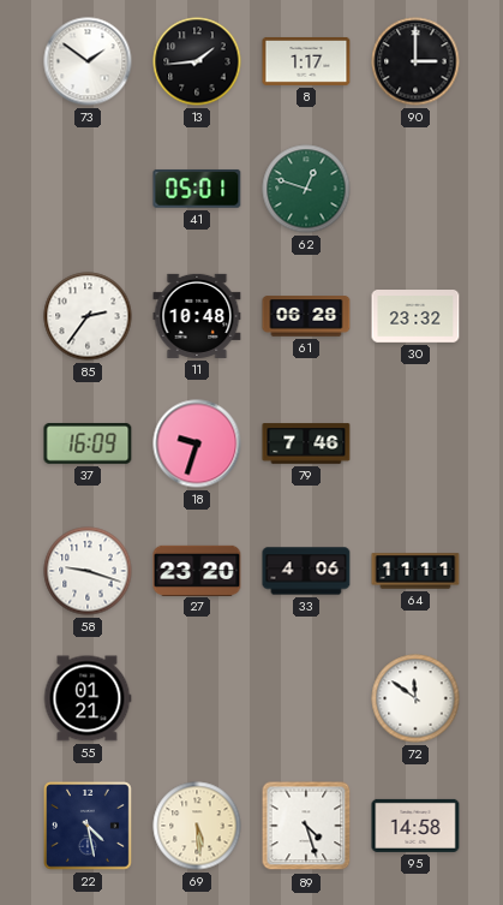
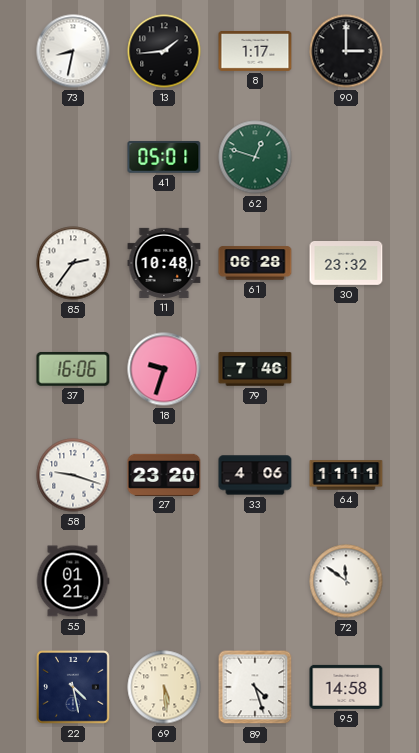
73: 1:51 -> 8:32
37: 16:09 -> 16:06
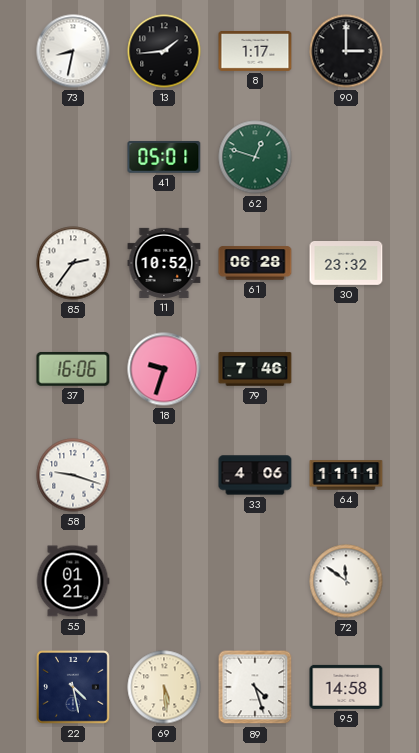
11: 10:48 -> 10:52
27: 23:20 -> none
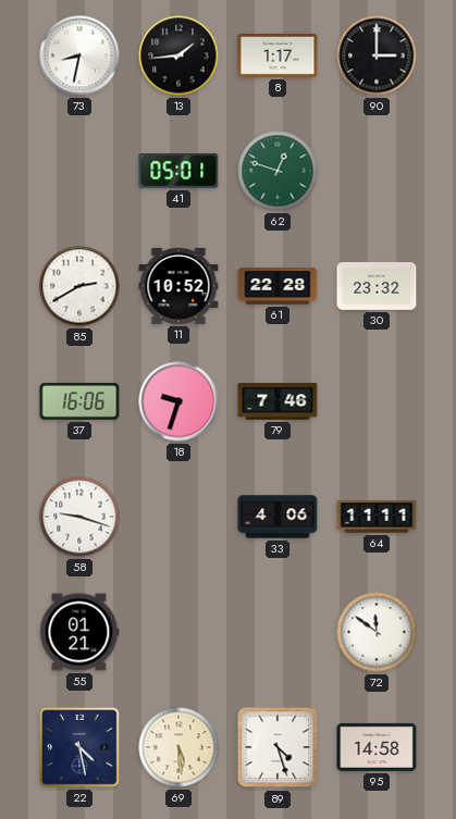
85: 2:36 -> 2:40
61: 06:28 -> 22:28
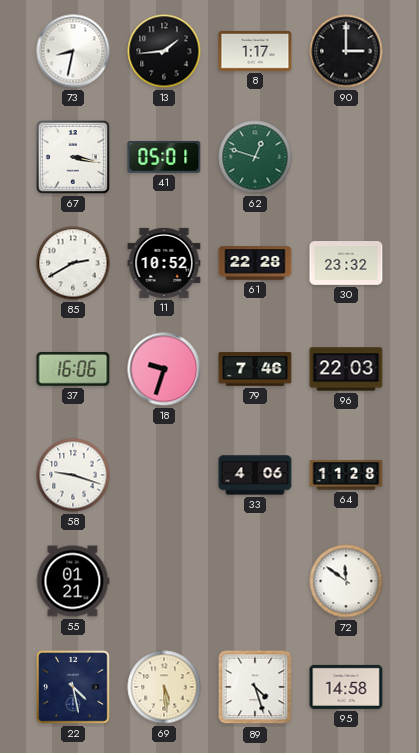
67: none -> 3:17
96: none -> 22:03
64: 11:11 -> 11:28
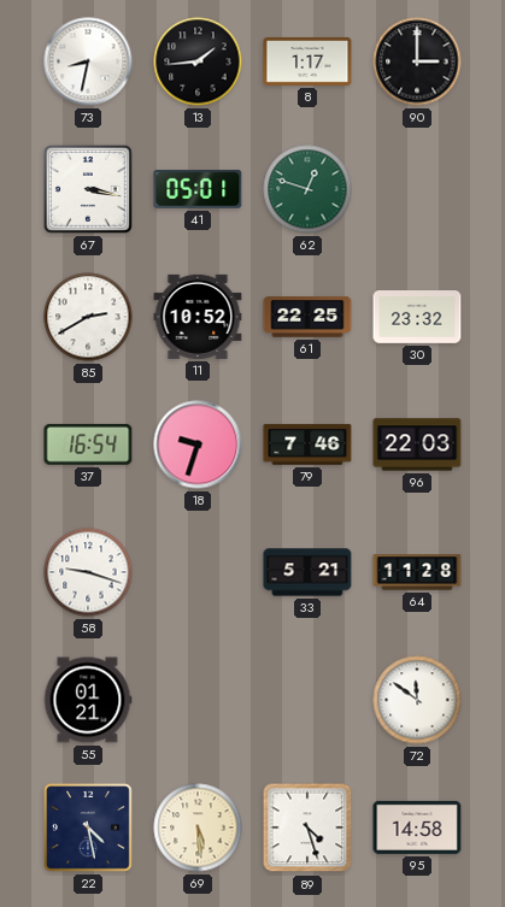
61: 22:28 -> 22:25
37: 16:06 -> 16:54
33: 4:06 -> 5:21
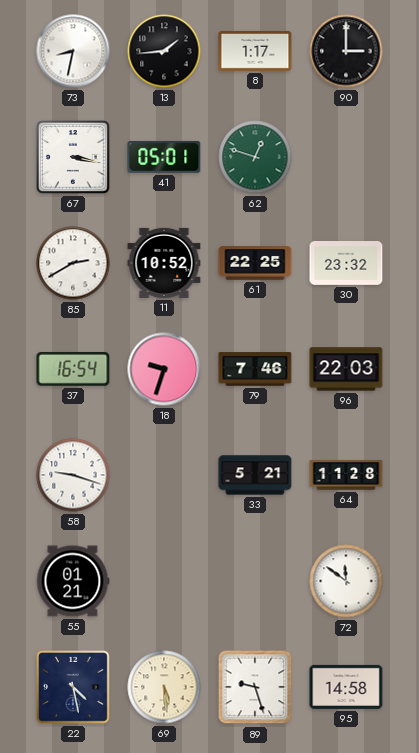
89: 4:27 -> 9:27
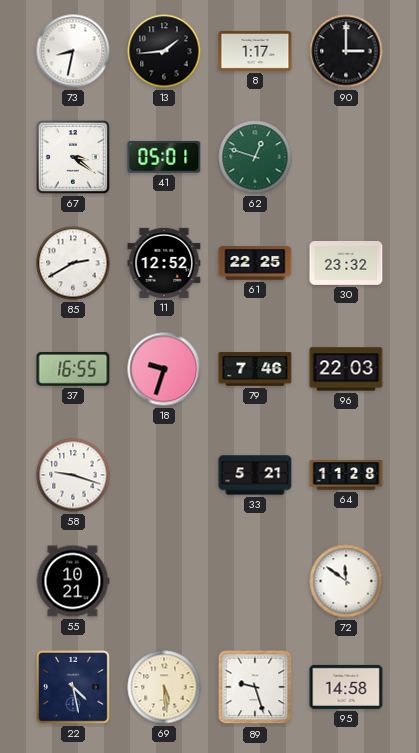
67: 3:17 -> 3:21
11: 10:52 -> 12:52
37: 16:54 -> 16:55
55: 01:21 -> 10:21
